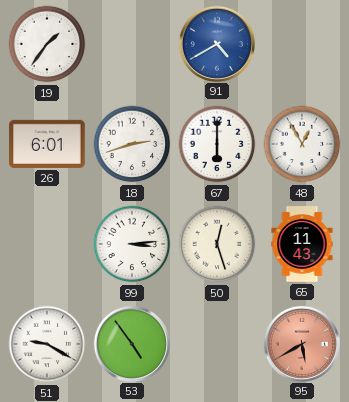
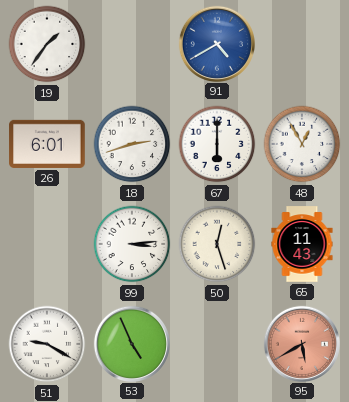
53: 4:54 -> 4:56
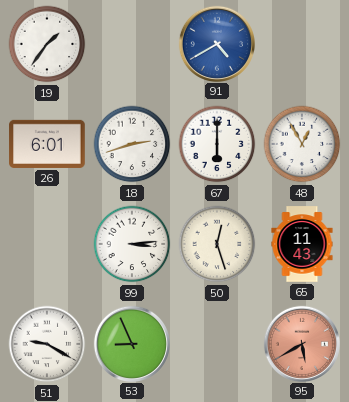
53: 4:56 -> 8:56
